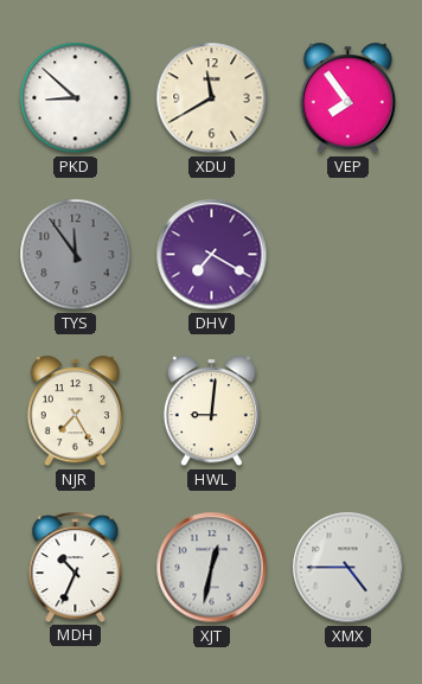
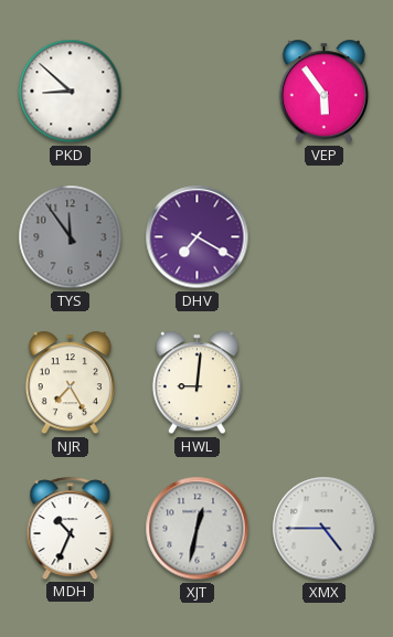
XDU: 11:40 -> none
VEP: 7:54 -> 5:54
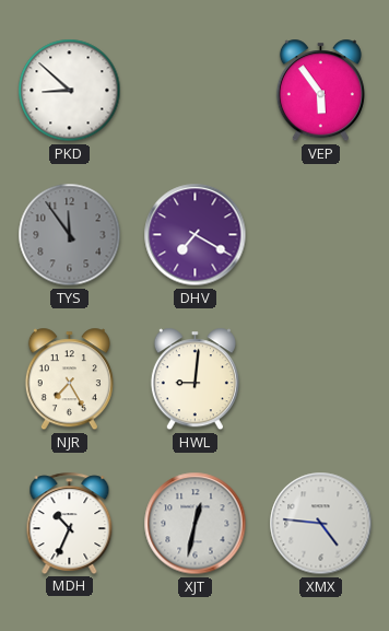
XMX: 4:45 -> 4:46
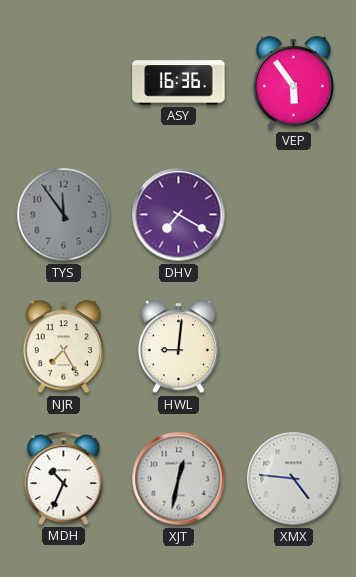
PKD: 8:52 -> none
ASY: none -> 16:36
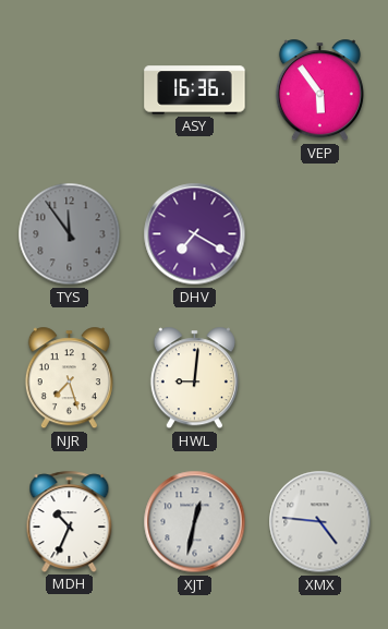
NJR: 7:25 -> 7:27
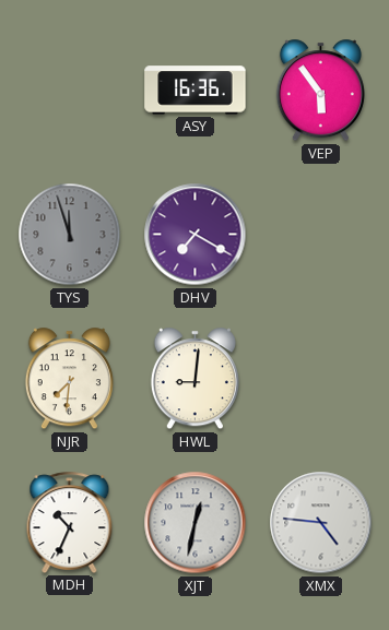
TYS: 11:54 -> 11:57
NJR: 7:27 -> 7:31
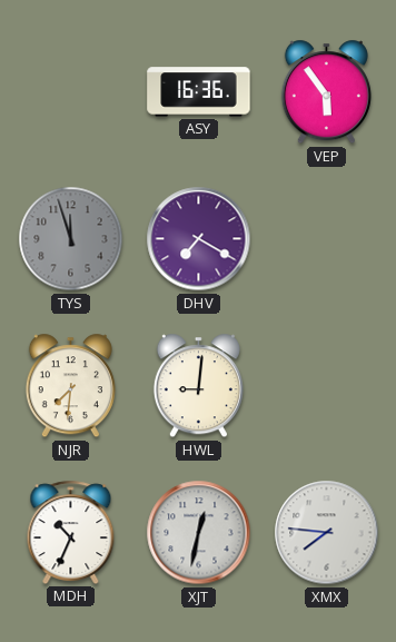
XMX: 4:46 -> 7:46
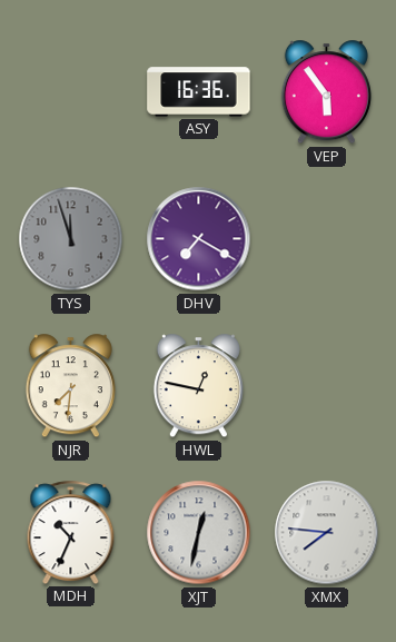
HWL: 9:01 -> 12:47
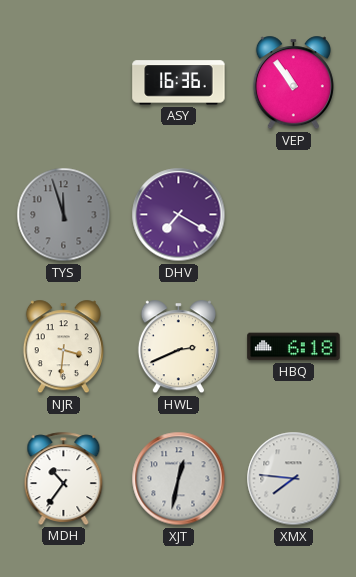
VEP: 5:54 -> 10:54
NJR: 7:31 -> 3:31
HWL: 12:47 -> 2:41
HBQ: none -> 6:18
MDH: 10:34 -> 10:36
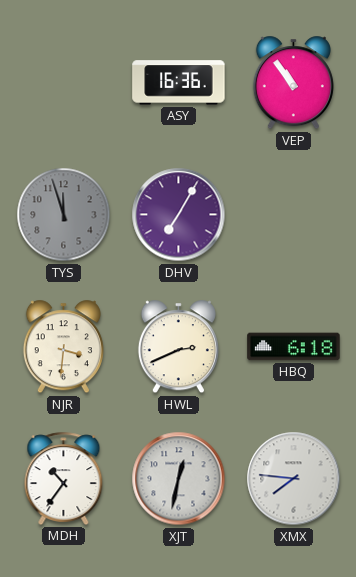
DHV: 7:20 -> 7:05
